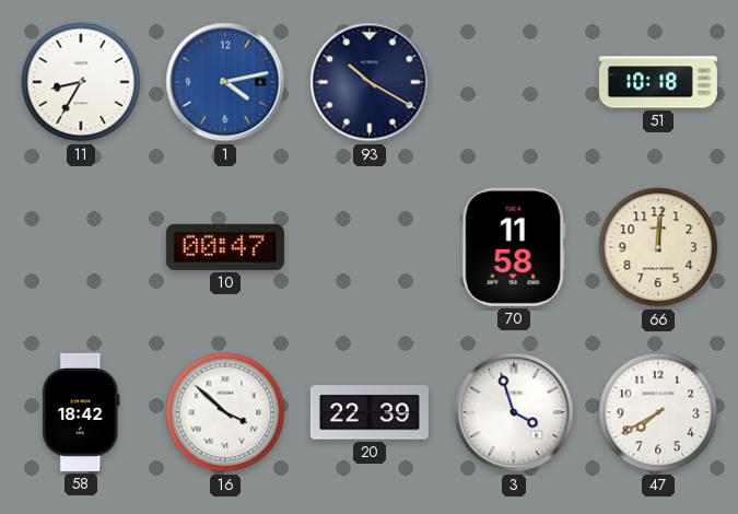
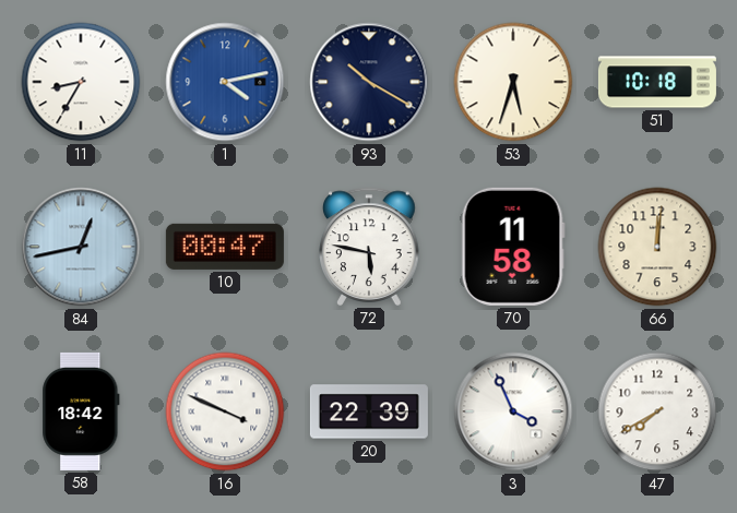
53: none -> 5:33
84: none -> 12:43
72: none -> 5:47
16: 3:52 -> 3:49
3: 3:57 -> 3:56
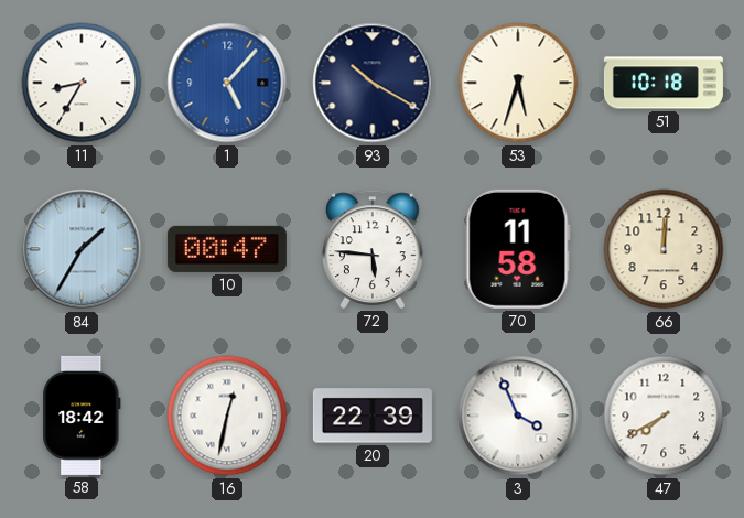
1: 4:13 -> 5:07
84: 12:43 -> 1:35
72: 5:47 -> 5:46
16: 3:49 -> 12:32
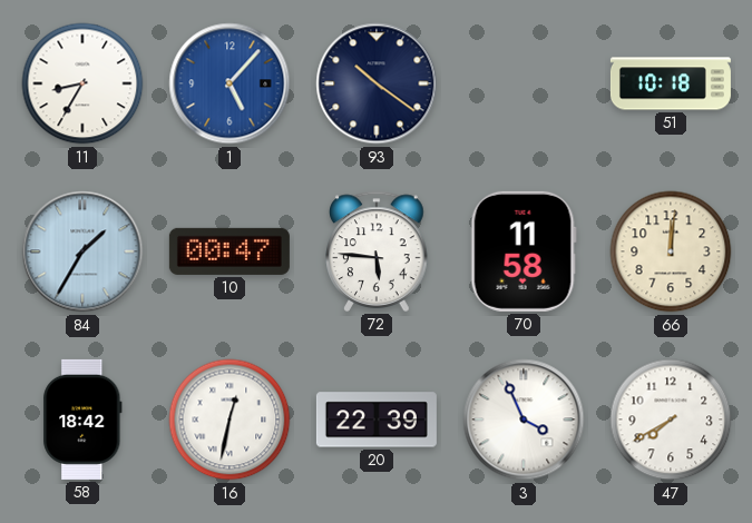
93: 10:20 -> 10:21
53: 5:33 -> none
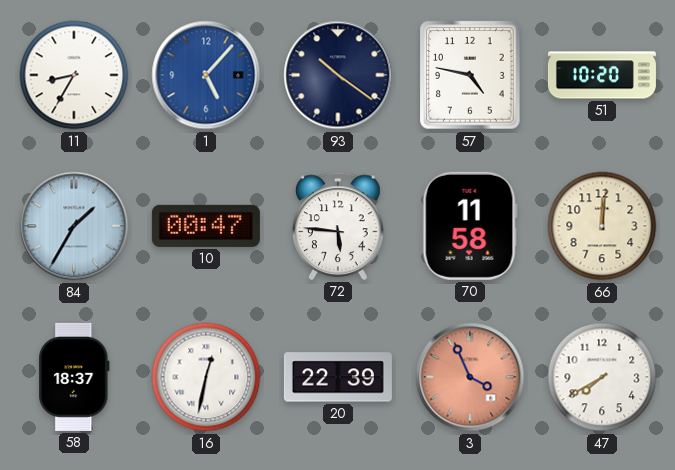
57: none -> 4:47
51: 10:18 -> 10:20
58: 18:42 -> 18:37
3 dial: white -> salmon
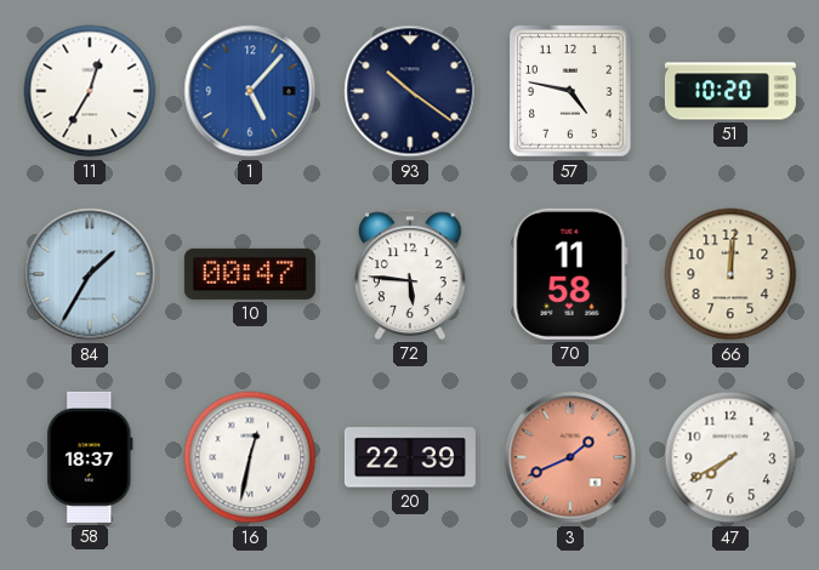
11: 8:35 -> 12:35
3: 3:56 -> 1:41
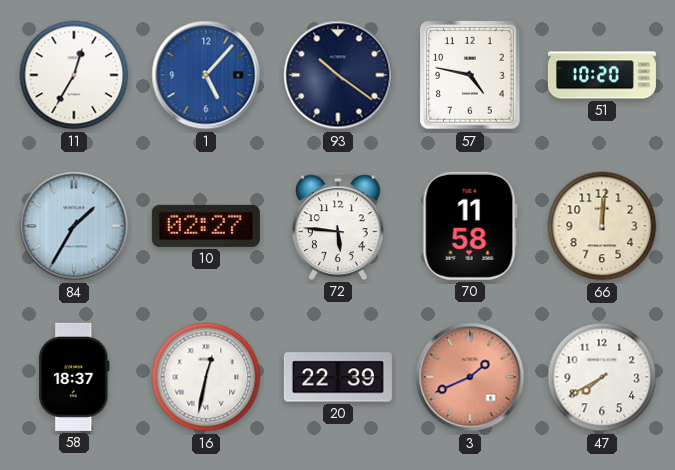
10: 00:47 -> 02:27
